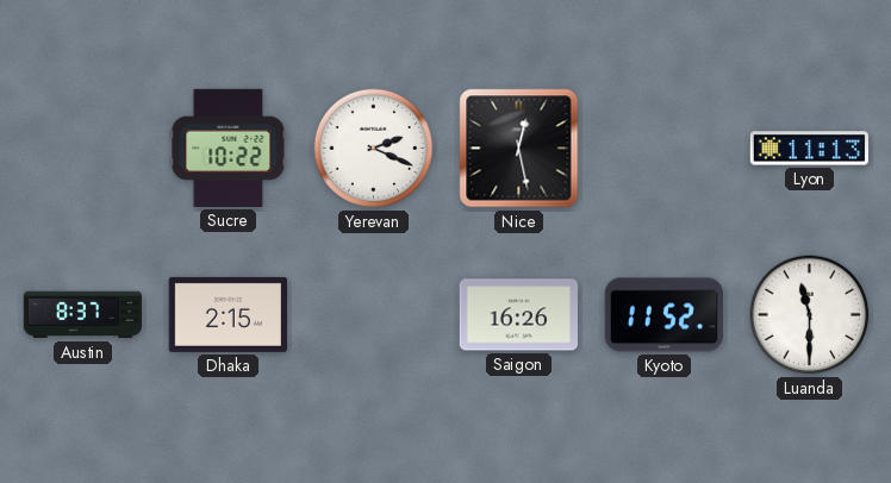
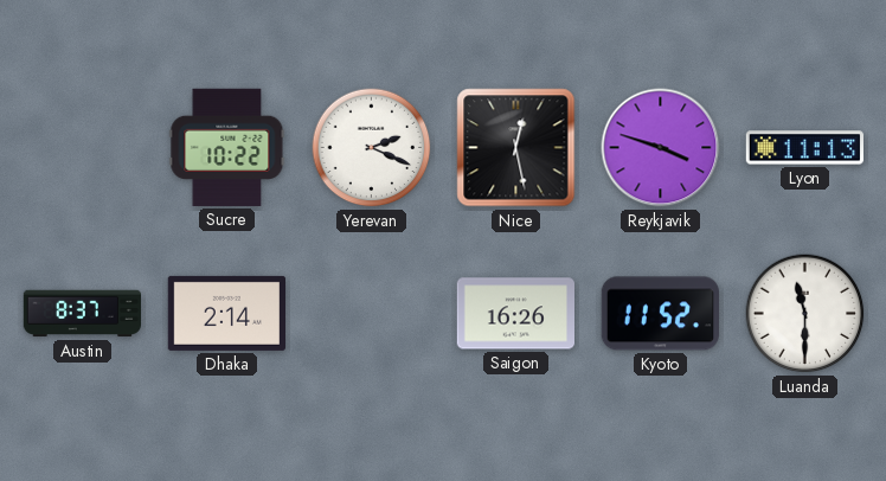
Reykjavik: none -> 3:48
Dhaka: 2:15 -> 2:14
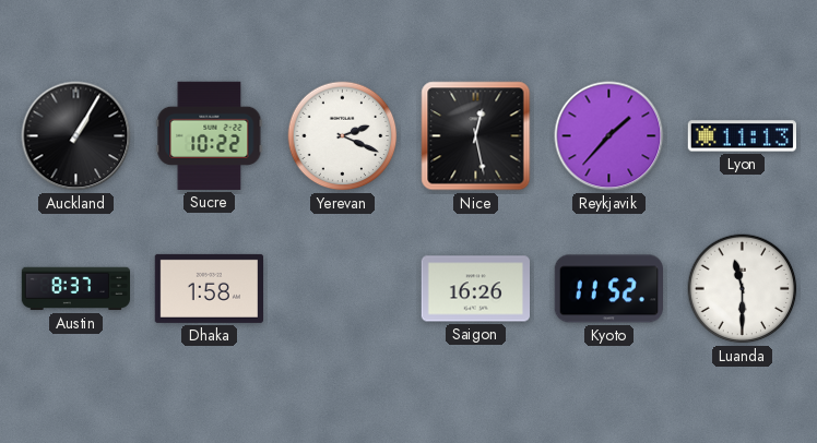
Auckland: none -> 1:05
Reykjavik: 3:48 -> 1:37
Dhaka: 2:14 -> 1:58
